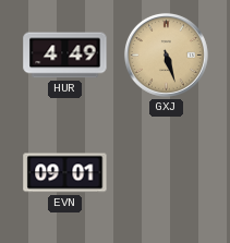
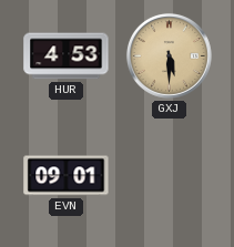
HUR: 4:49 -> 4:53
GXJ: 5:27 -> 5:30
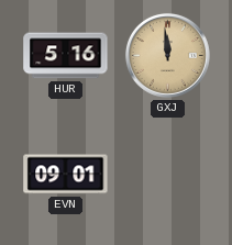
HUR: 4:53 -> 5:16
GXJ: 5:30 -> 11:59
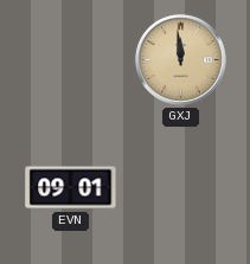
HUR: 5:16 -> none
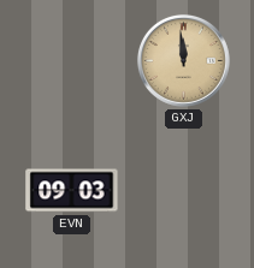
EVN: 09:01 -> 09:03
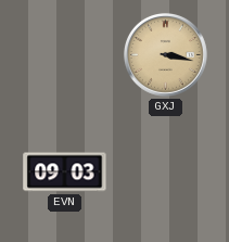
GXJ: 11:59 -> 3:17
